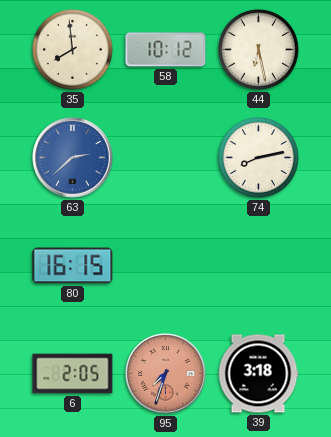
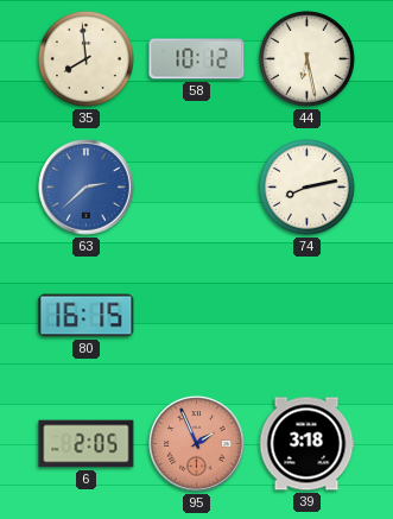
95: 7:33 -> 1:56
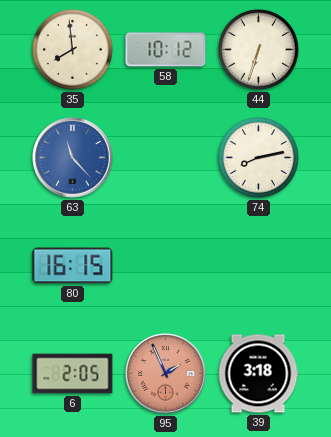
44: 6:28 -> 6:33
63: 2:38 -> 11:23
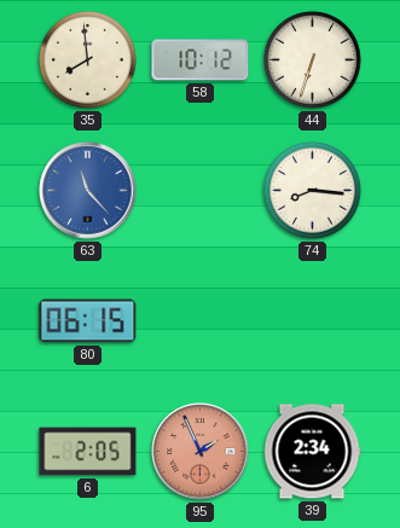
74: 8:13 -> 8:16
80: 16:15 -> 06:15
39: 3:18 -> 2:34
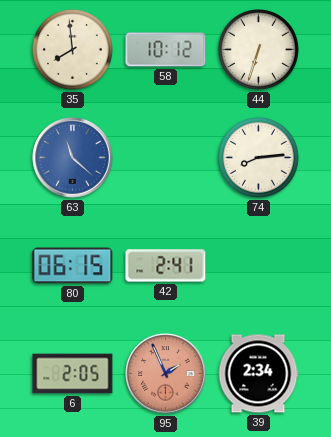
63: 11:23 -> 11:22
74: 8:16 -> 8:14
42: none -> 2:41
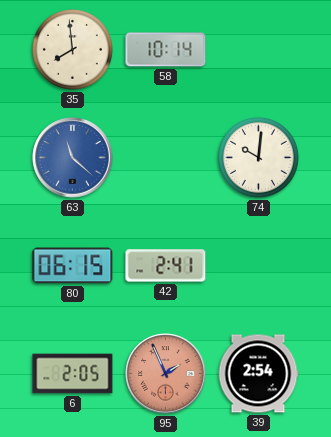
58: 10:12 -> 10:14
44: 6:33 -> none
74: 8:14 -> 10:01
39: 2:34 -> 2:54
